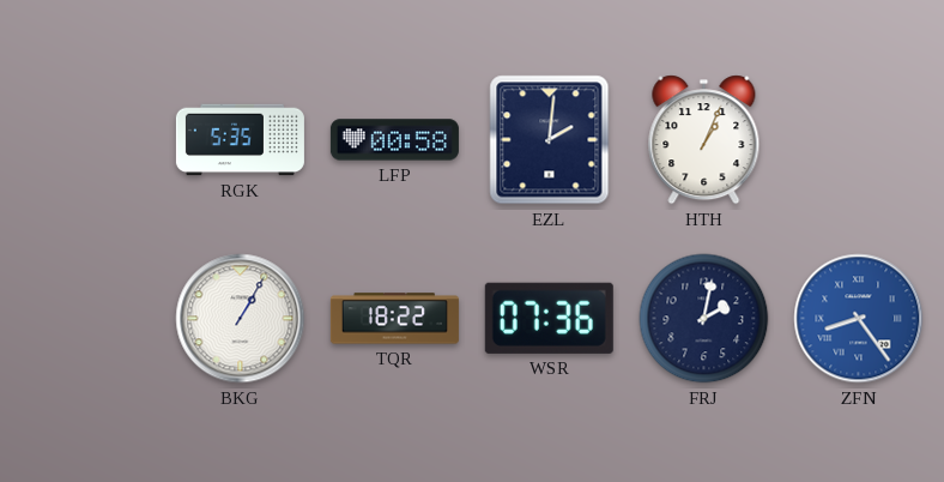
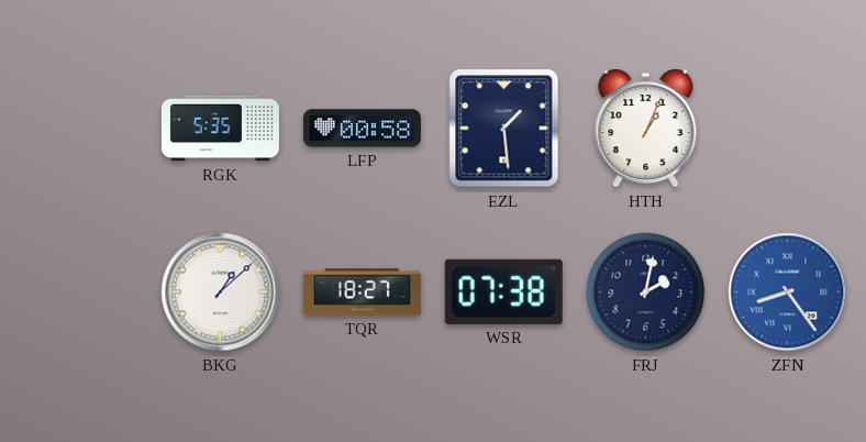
EZL: 2:01 -> 1:29
BKG: 1:05 -> 1:08
TQR: 18:22 -> 18:27
WSR: 07:36 -> 07:38
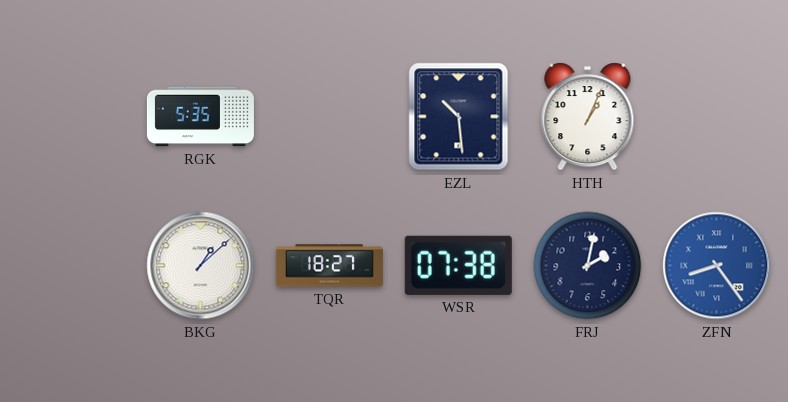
LFP: 00:58 -> none
EZL: 1:29 -> 10:29
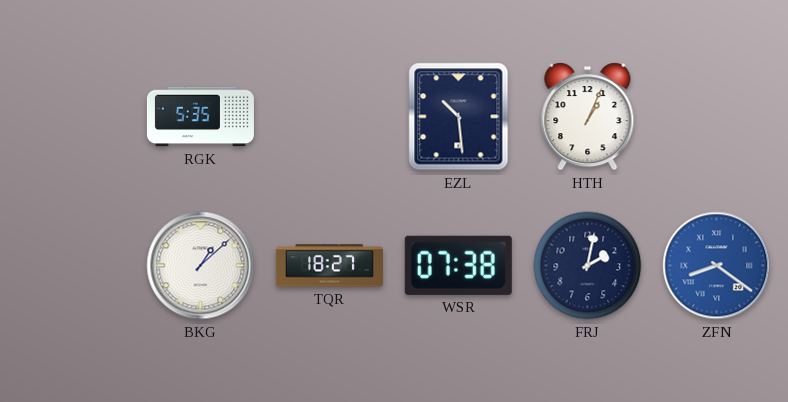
ZFN: 8:24 -> 8:21
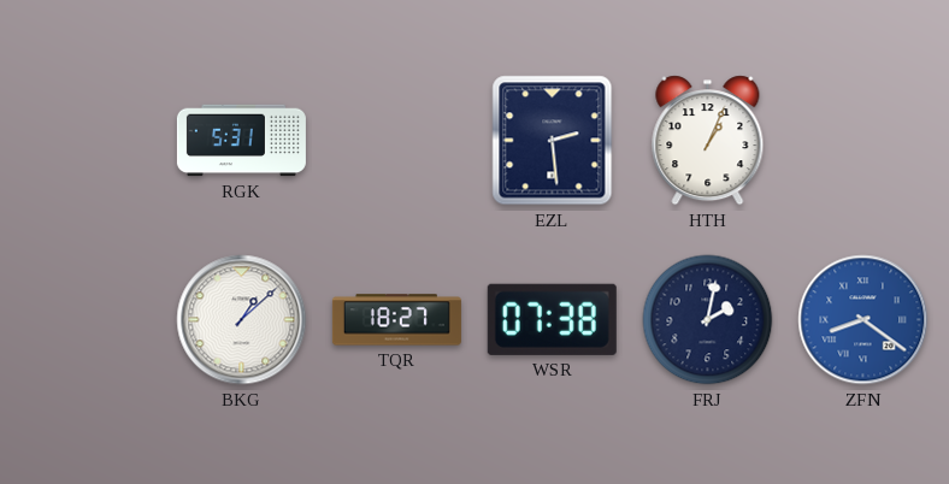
RGK: 5:35 -> 5:31
EZL: 10:29 -> 2:29
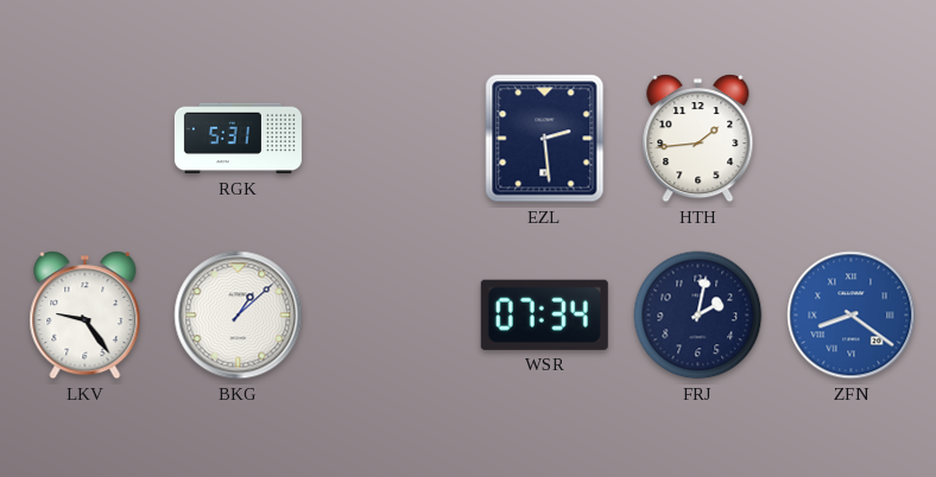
HTH: 1:04 -> 1:44
LKV: none -> 9:24
TQR: 18:27 -> none
WSR: 07:38 -> 07:34
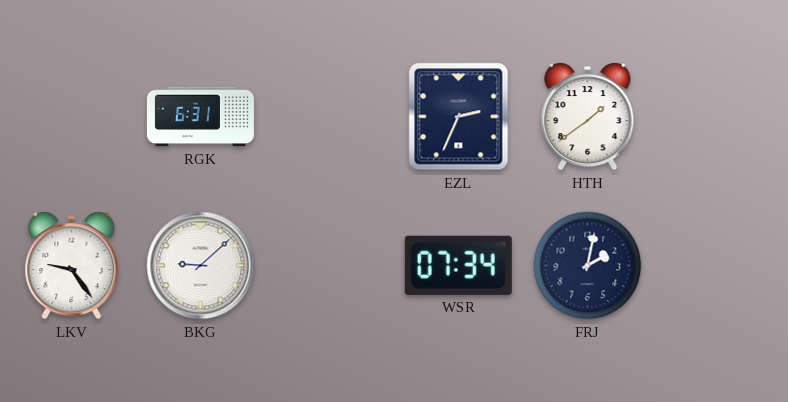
RGK: 5:31 -> 6:31
EZL: 2:29 -> 2:34
HTH: 1:44 -> 1:39
BKG: 1:08 -> 9:08
ZFN: 8:21 -> none
